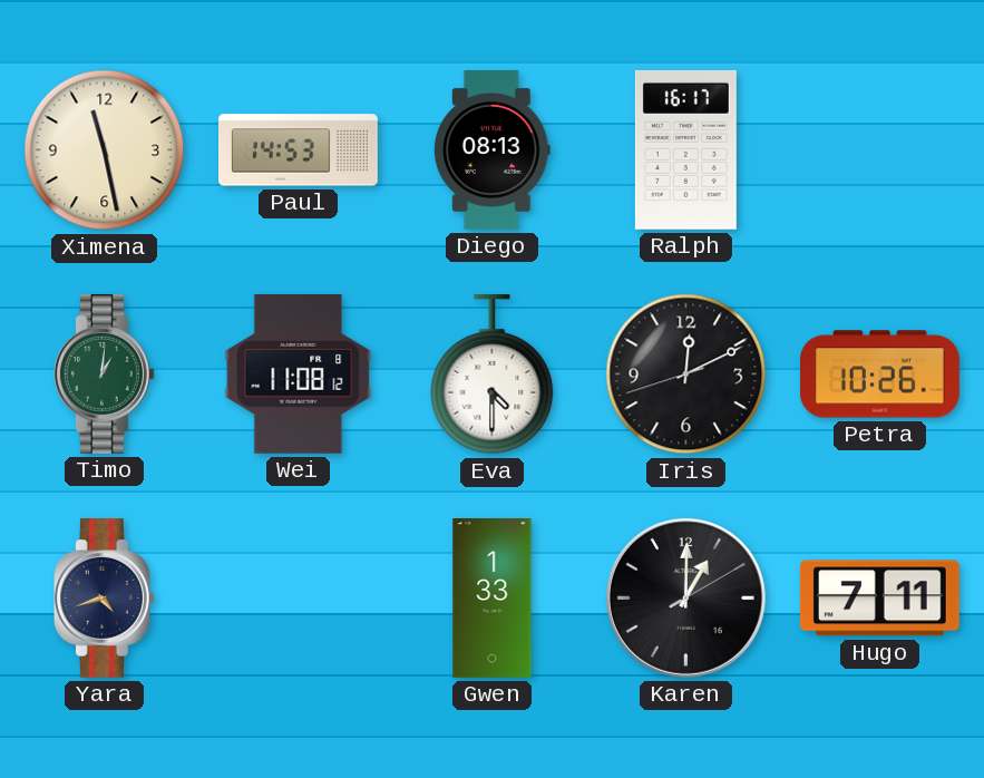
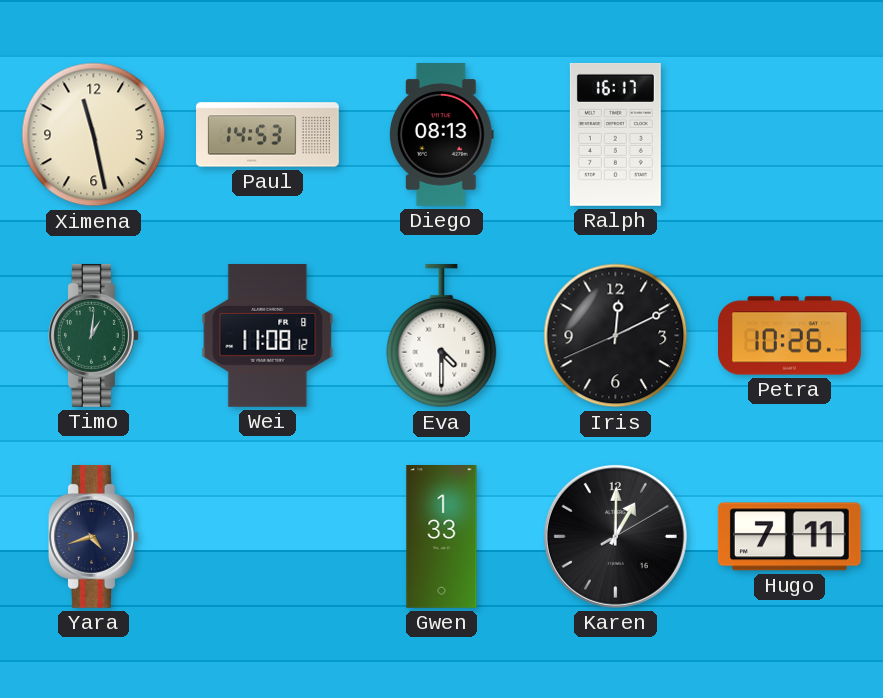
Iris: 12:10:42 -> 12:10:41
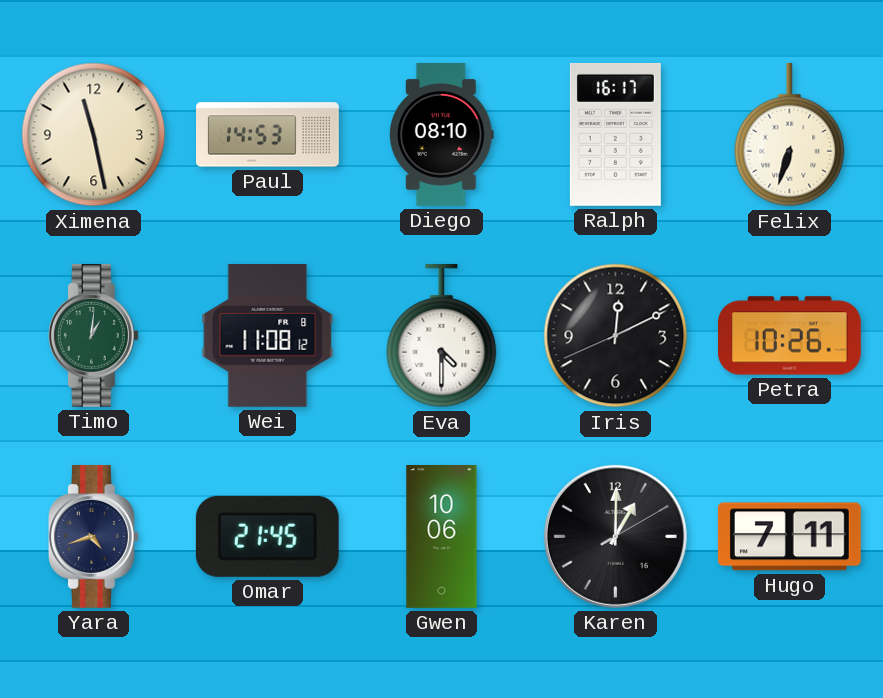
Diego: 08:13 -> 08:10
Felix: none -> 6:33
Omar: none -> 21:45
Gwen: 1:33 -> 10:06
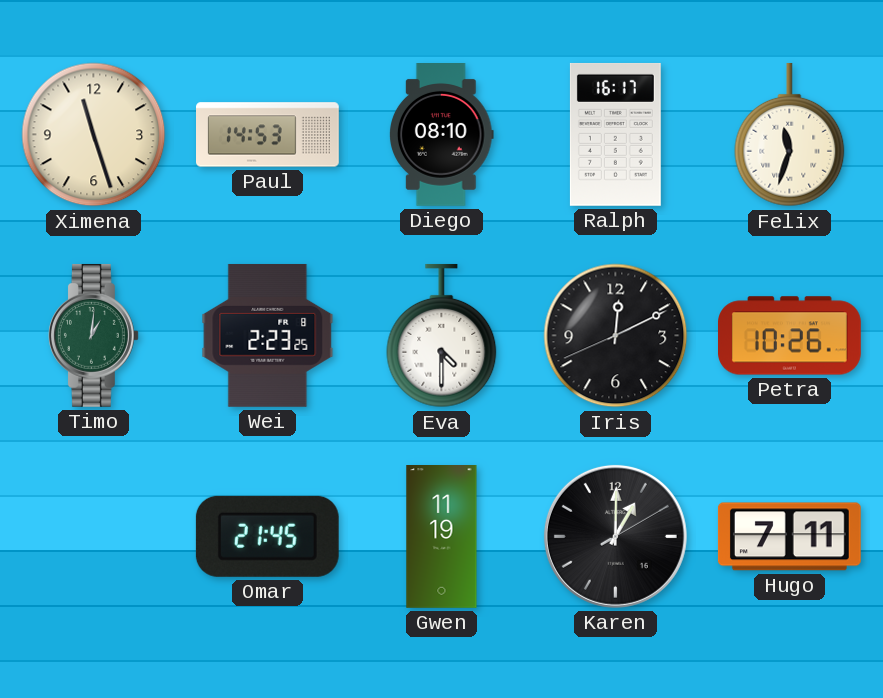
Ximena: 11:28 -> 11:27
Felix: 6:33 -> 11:33
Wei: 11:08 -> 2:23
Yara: 4:42 -> none
Gwen: 10:06 -> 11:19
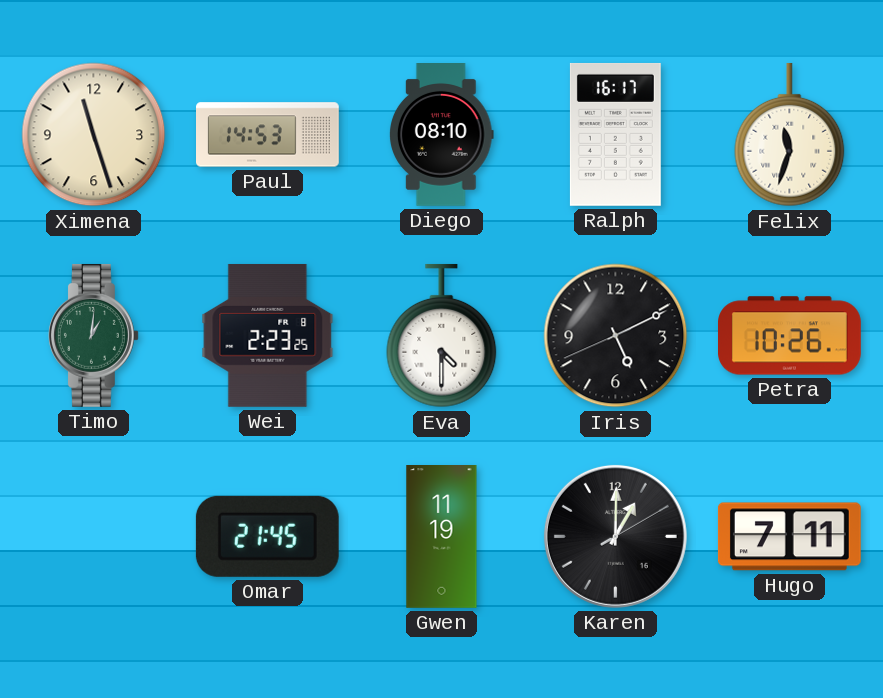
Iris: 12:10 -> 5:10
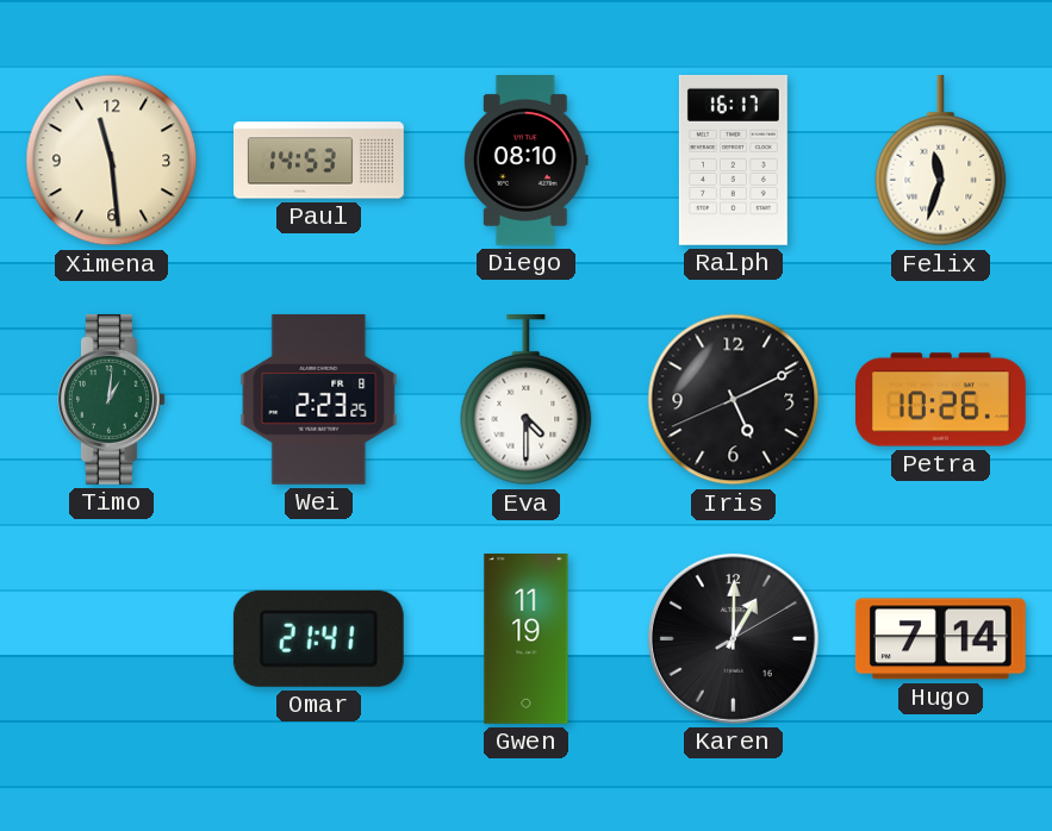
Ximena: 11:27 -> 11:29
Omar: 21:45 -> 21:41
Hugo: 7:11 -> 7:14
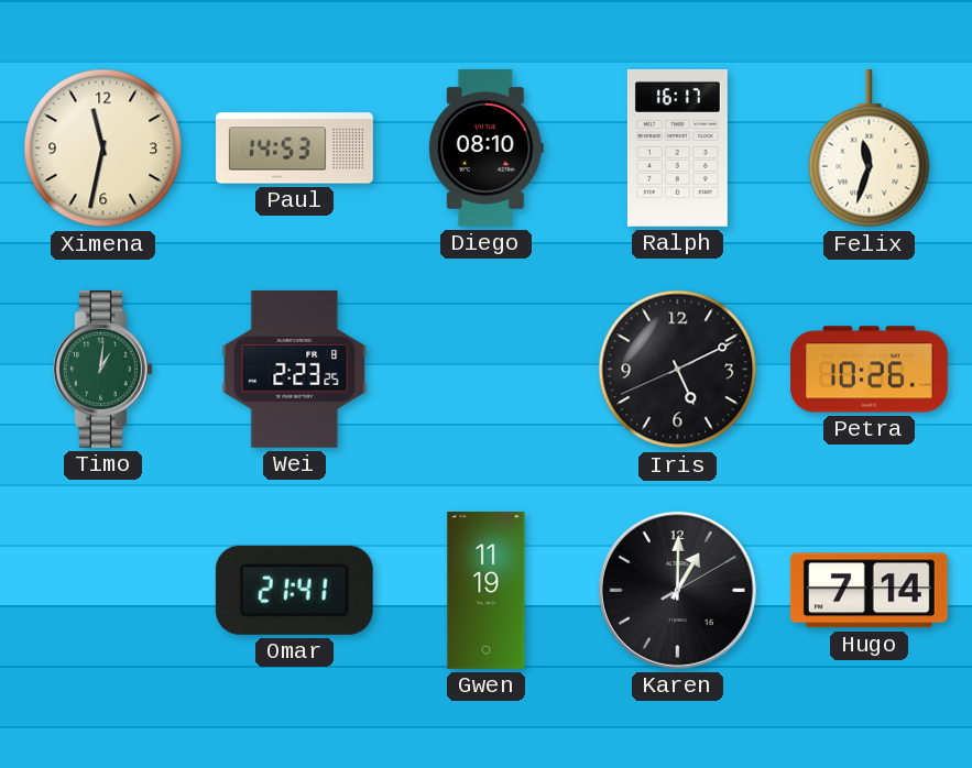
Ximena: 11:29 -> 11:32
Eva: 4:30 -> none
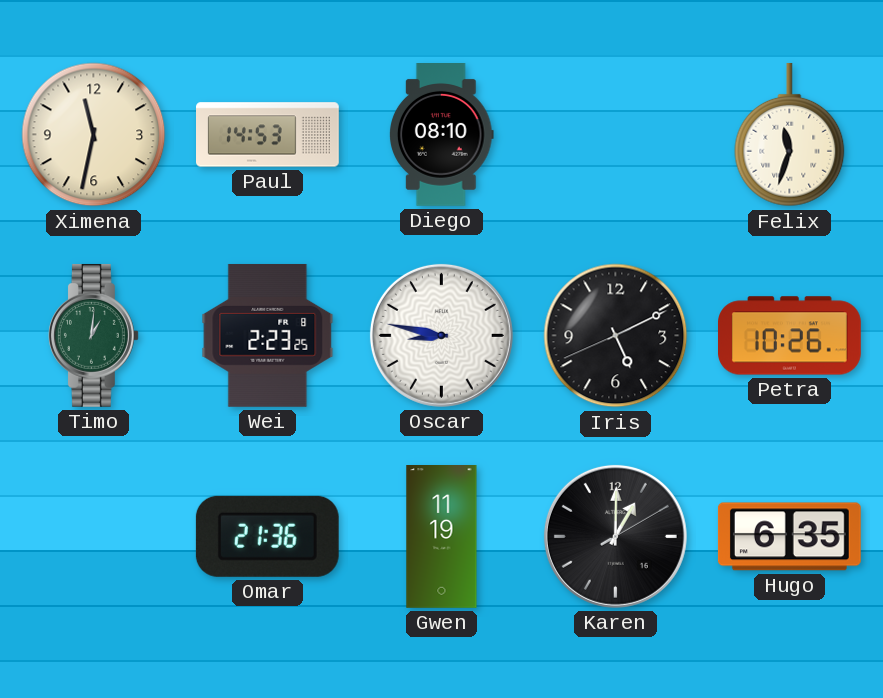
Ralph: 16:17 -> none
Oscar: none -> 8:47
Omar: 21:41 -> 21:36
Hugo: 7:14 -> 6:35
